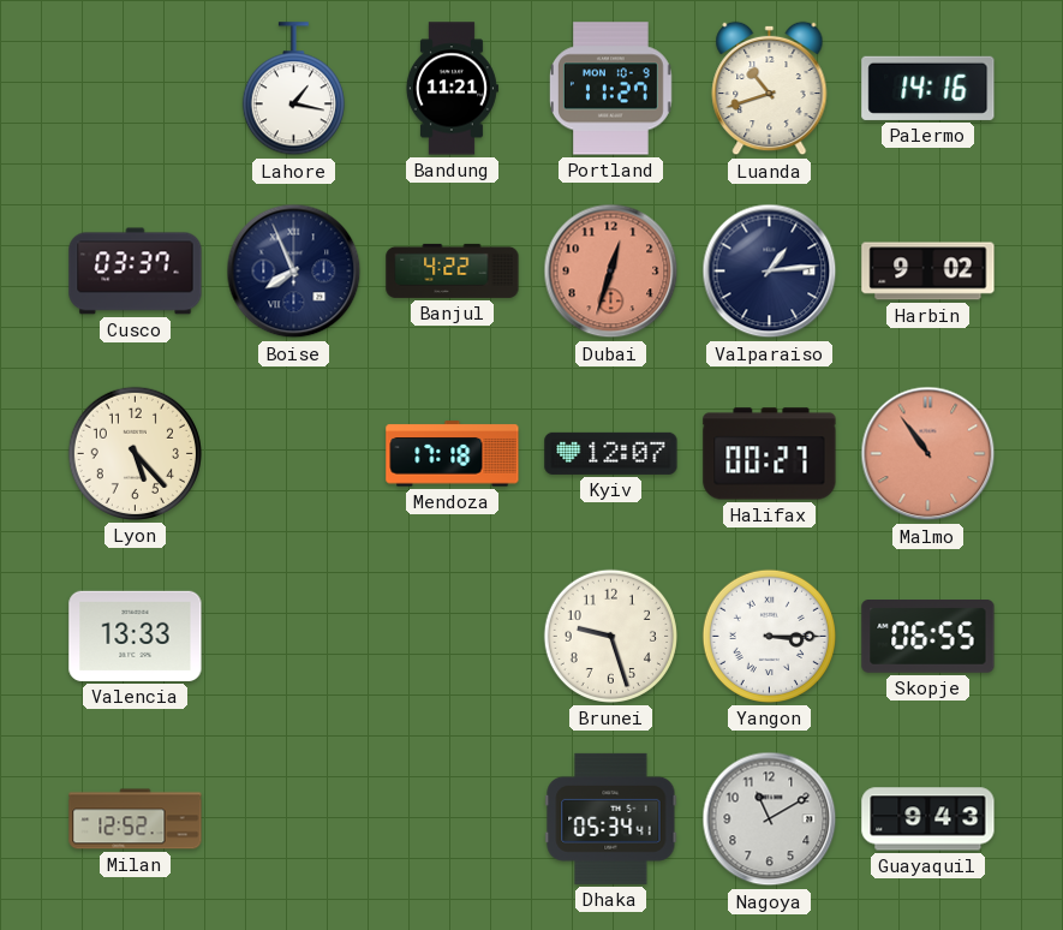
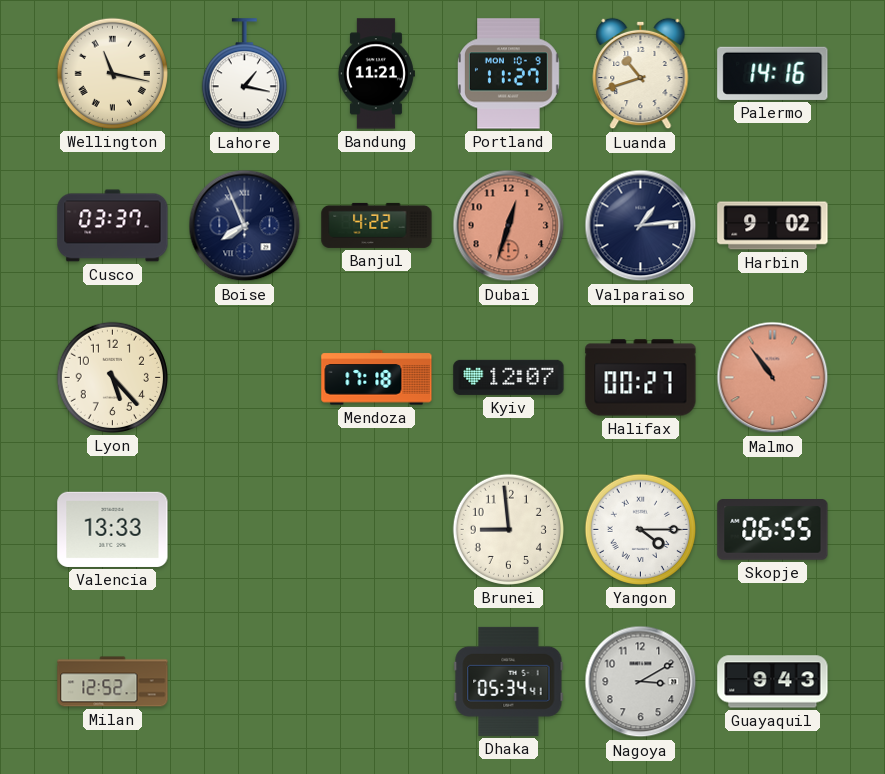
Wellington: none -> 11:17
Brunei: 9:27 -> 8:59
Yangon: 3:15 -> 4:15
Nagoya: 11:10 -> 3:10
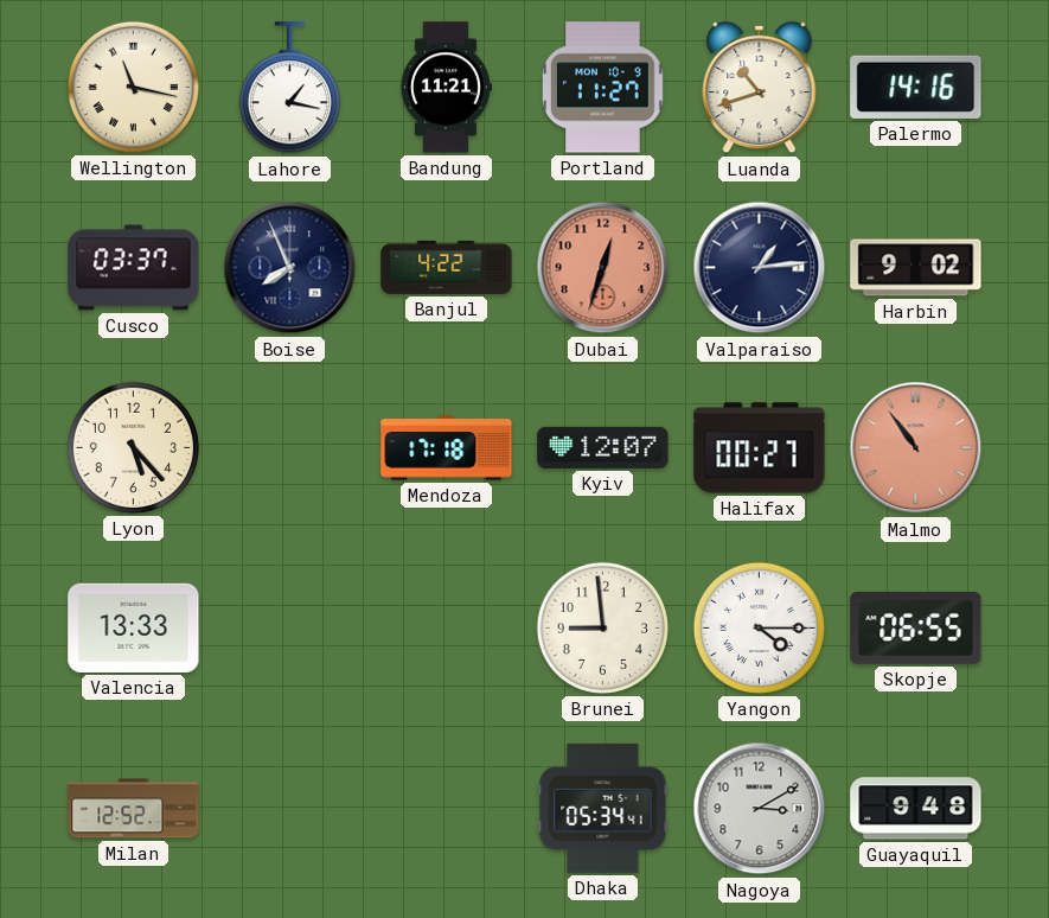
Guayaquil: 9:43 -> 9:48
